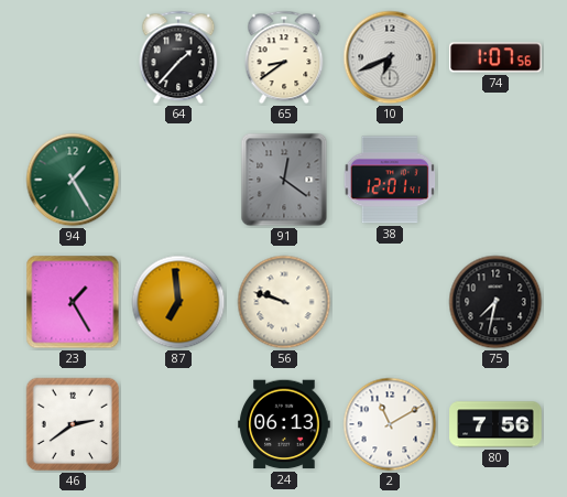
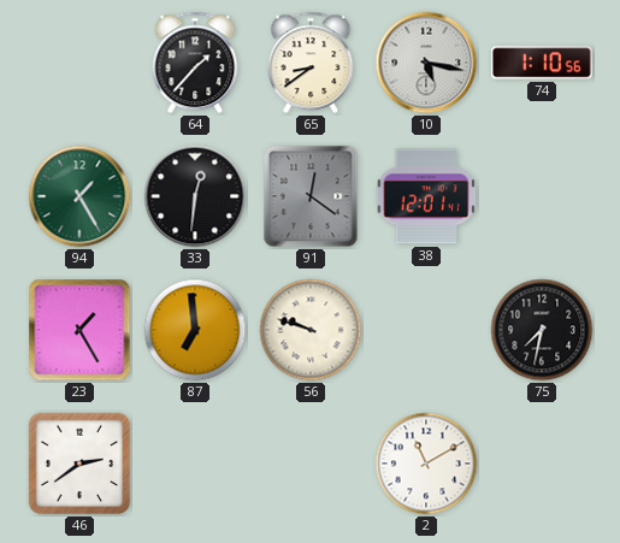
10: 6:41 -> 5:17
74: 1:07 -> 1:10
33: none -> 12:31
24: 06:13 -> none
80: 7:56 -> none
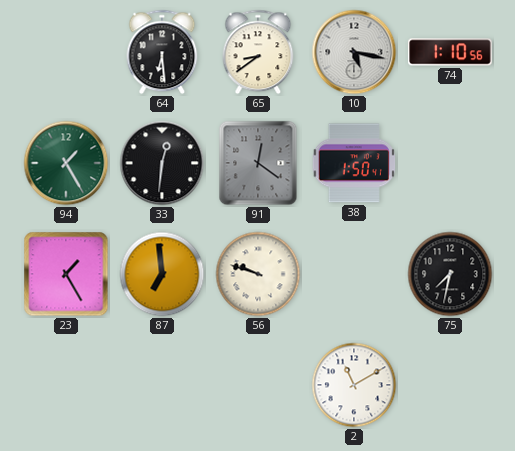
64: 1:37 -> 6:29
38: 12:01 -> 1:50
46: 2:39 -> none
